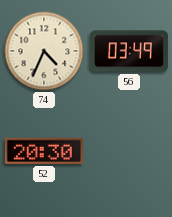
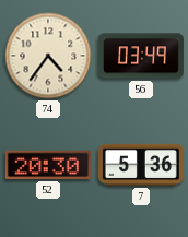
74: 4:34 -> 4:36
7: none -> 5:36
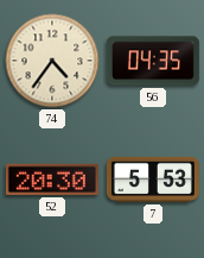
56: 03:49 -> 04:35
7: 5:36 -> 5:53
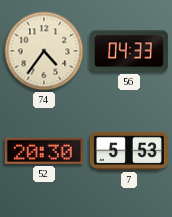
56: 04:35 -> 04:33
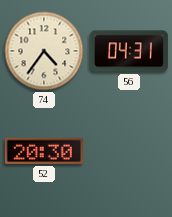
56: 04:33 -> 04:31
7: 5:53 -> none
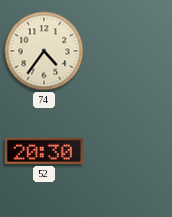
56: 04:31 -> none
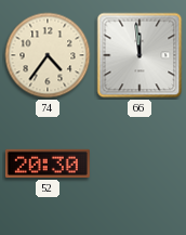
66: none -> 11:59
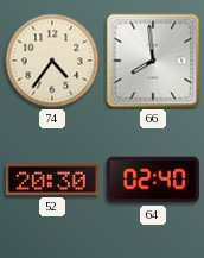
66: 11:59 -> 7:59
64: none -> 02:40
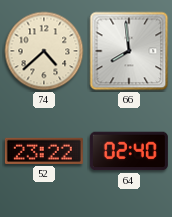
74: 4:36 -> 4:38
52: 20:30 -> 23:22
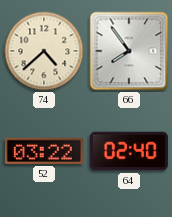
66: 7:59 -> 7:54
52: 23:22 -> 03:22
